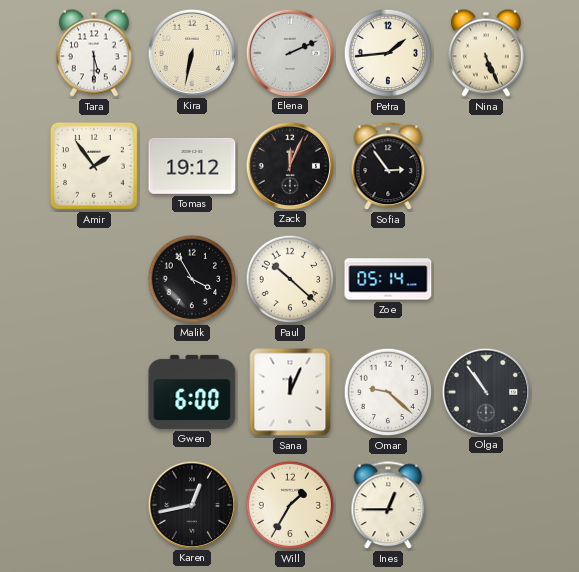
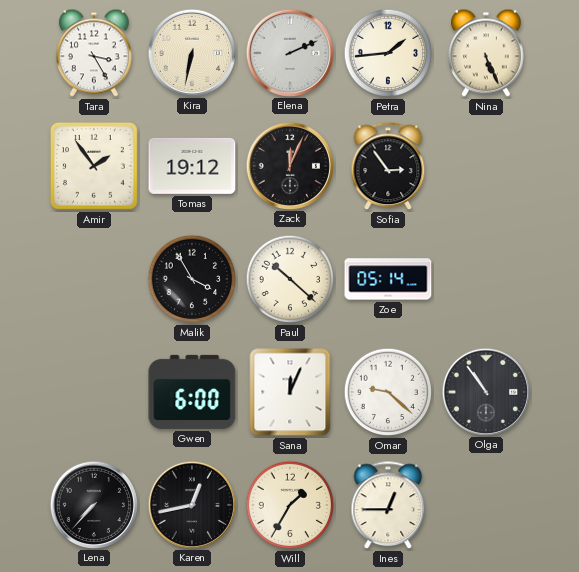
Tara: 5:30 -> 3:25
Lena: none -> 7:37
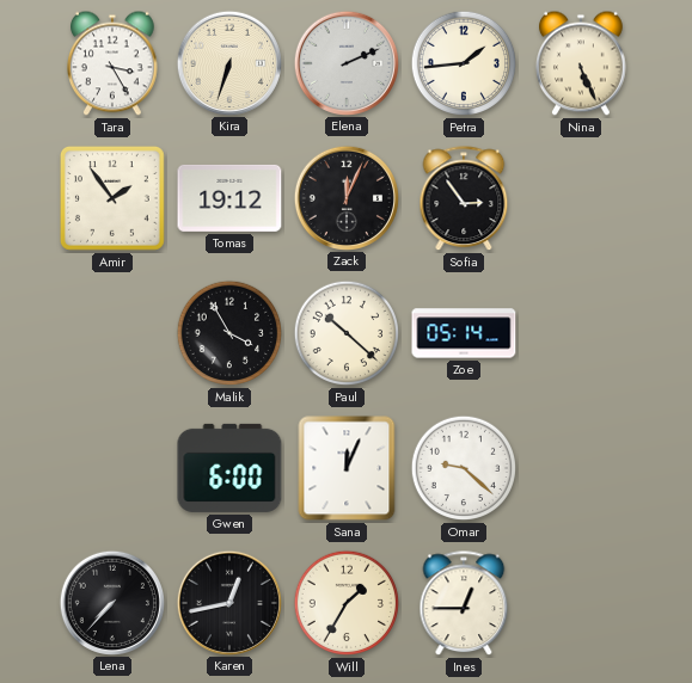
Kira: 6:32 -> 6:33
Olga: 10:54 -> none
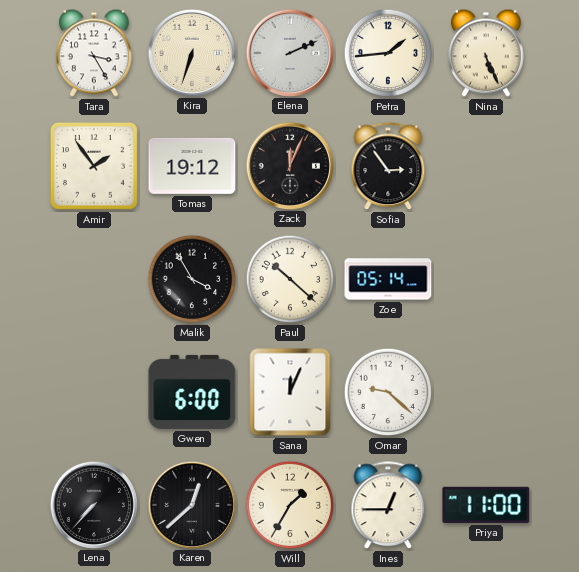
Karen: 12:43 -> 12:38
Priya: none -> 11:00
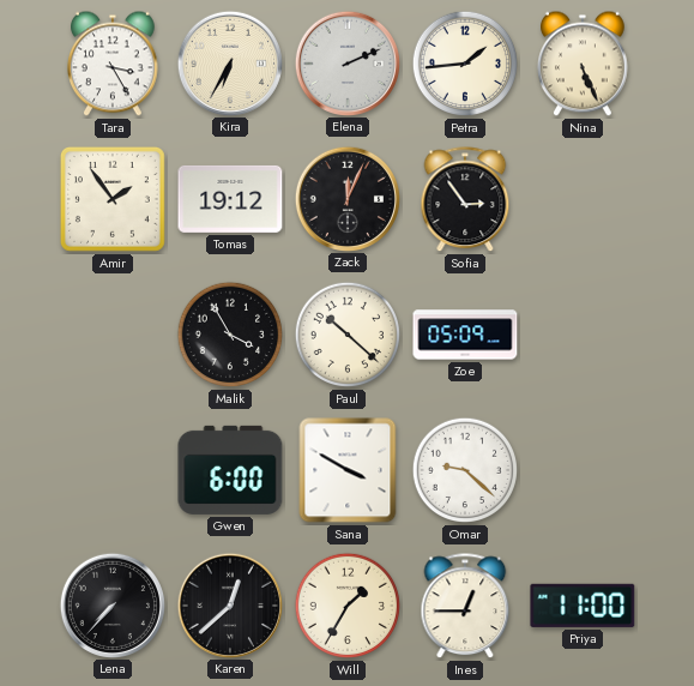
Kira: 6:33 -> 6:35
Zoe: 05:14 -> 05:09
Sana: 12:04 -> 3:50
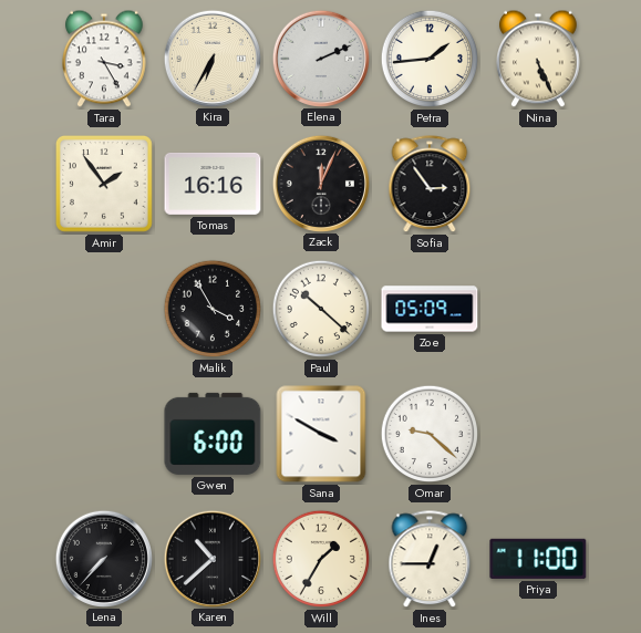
Tomas: 19:12 -> 16:16
Karen: 12:38 -> 10:38
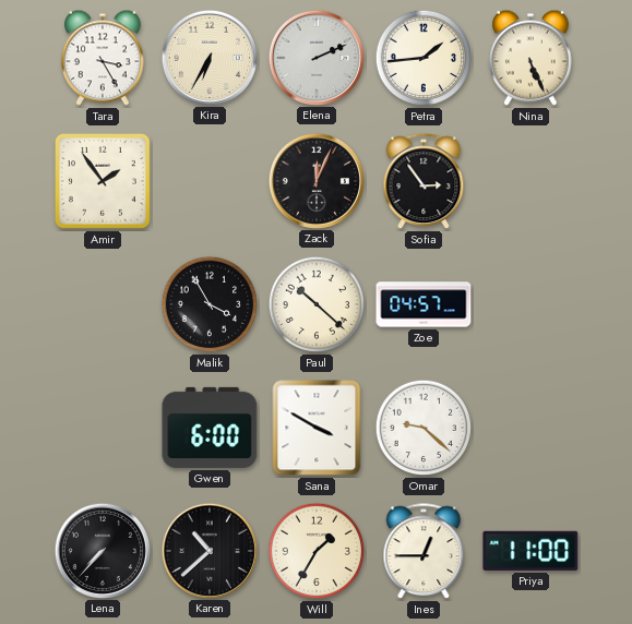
Tomas: 16:16 -> none
Zoe: 05:09 -> 04:57
